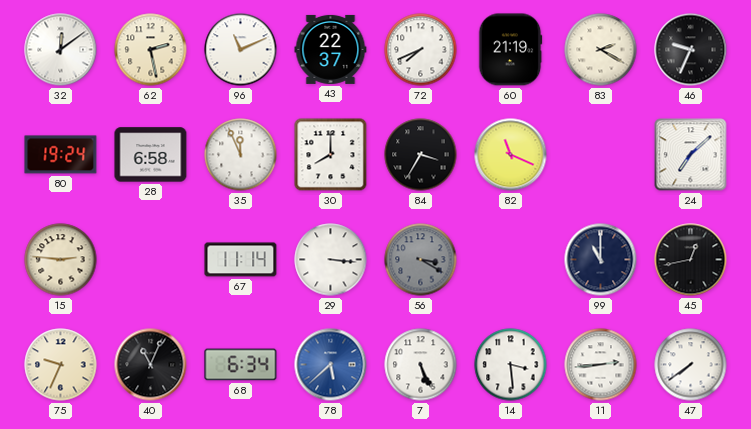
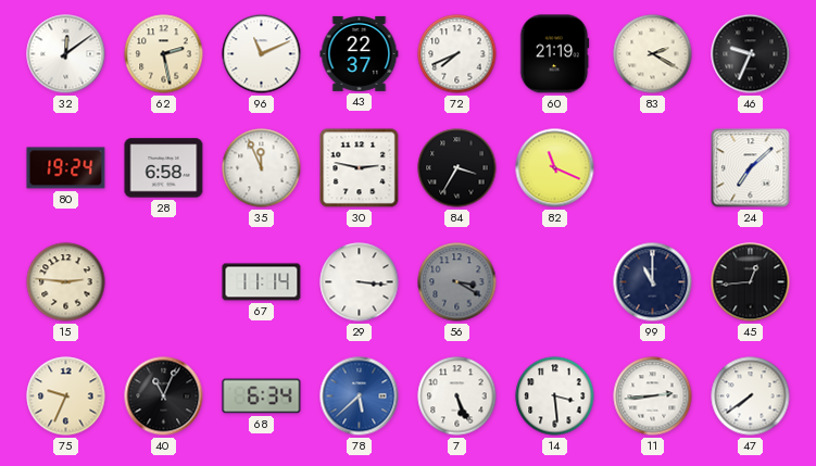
30: 8:00 -> 2:47
45: 12:43 -> 12:44
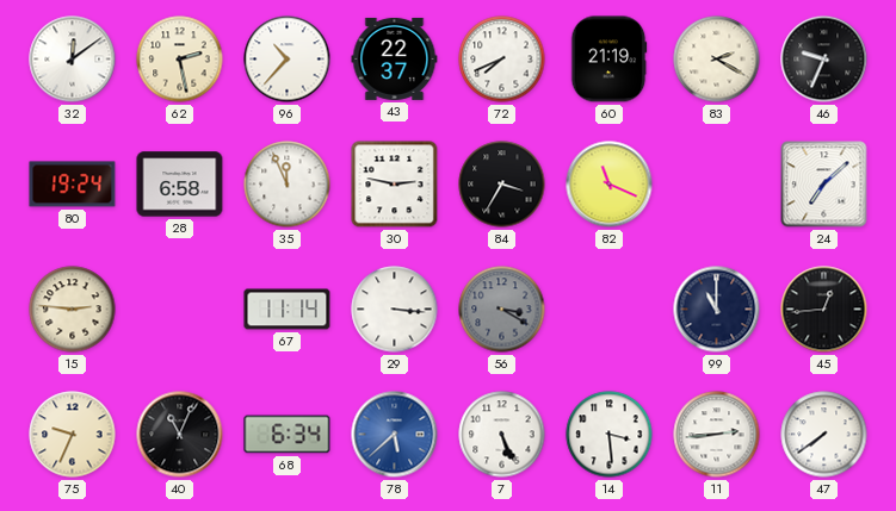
96: 11:11 -> 10:37
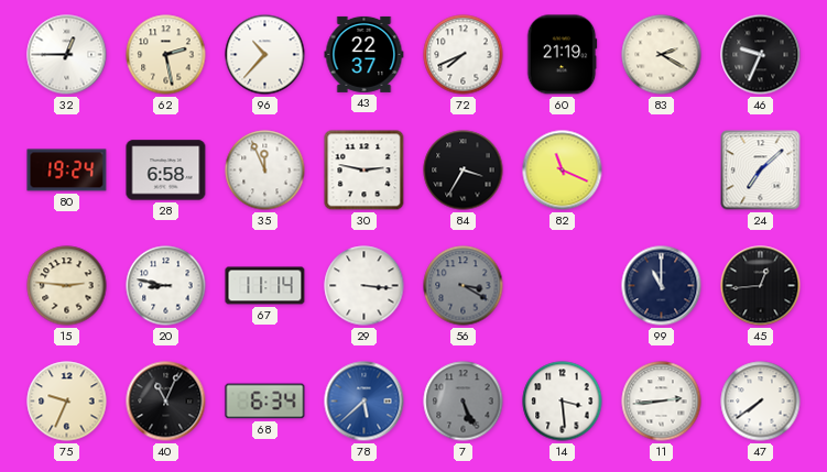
32: 12:09 -> 12:45
20: none -> 8:47
7 dial: white -> grey
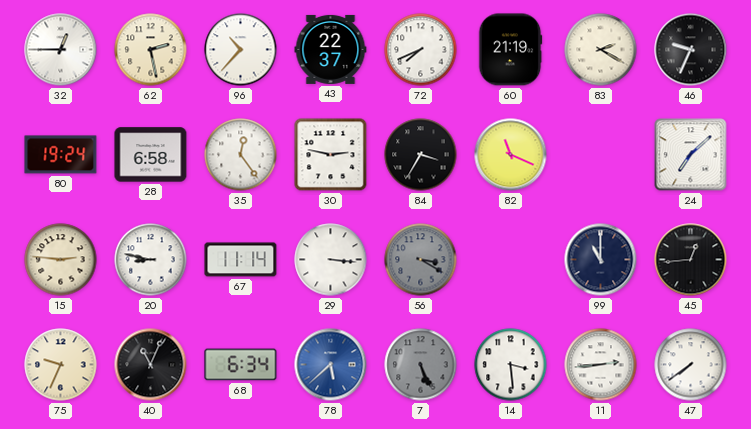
35: 11:56 -> 12:24
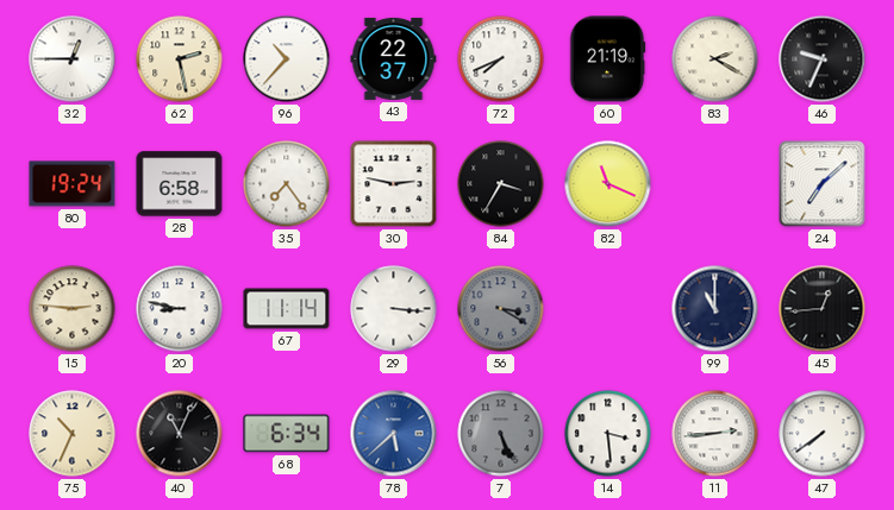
35: 12:24 -> 7:24
75: 9:34 -> 10:34
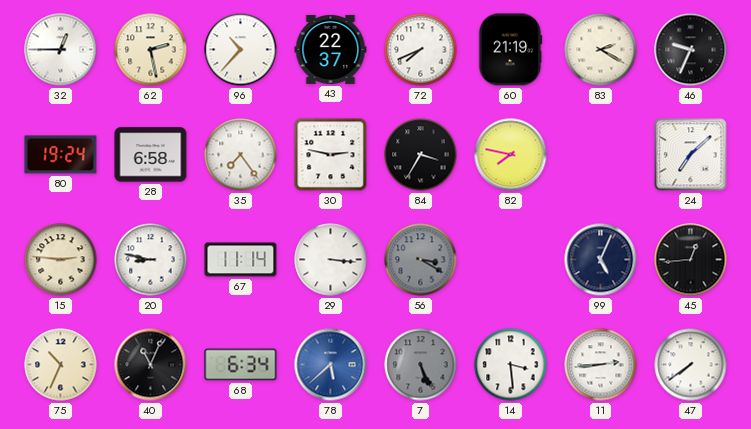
82: 11:19 -> 7:47
99: 11:00 -> 5:04
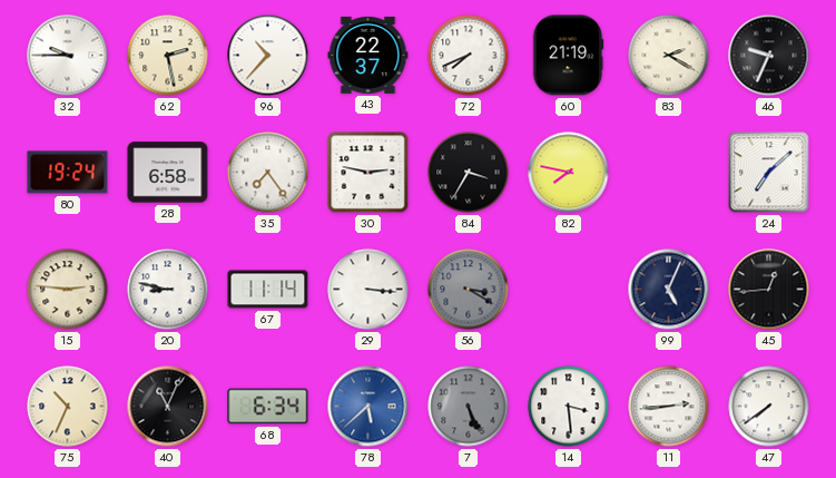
32: 12:45 -> 9:45
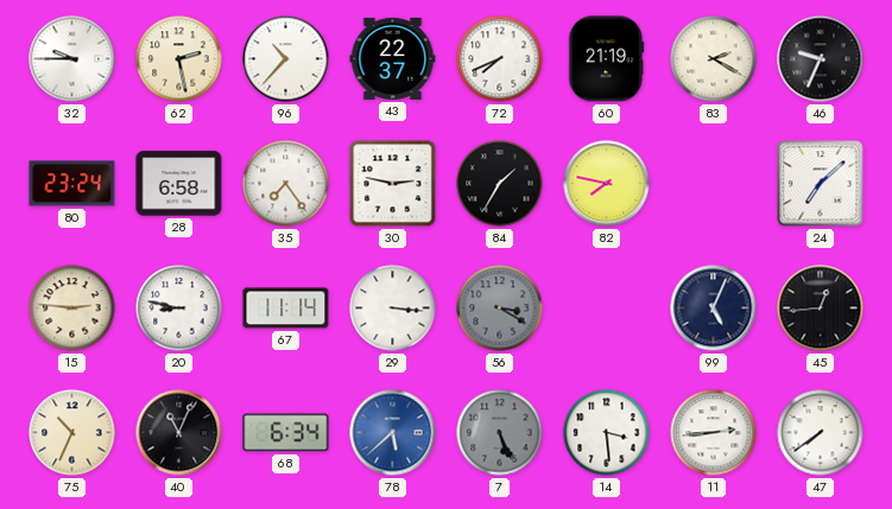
80: 19:24 -> 23:24
84: 3:35 -> 1:35
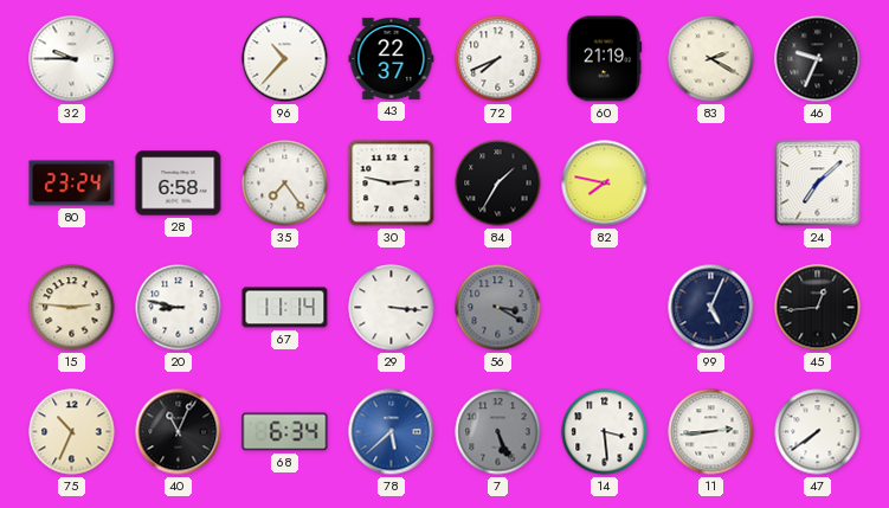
62: 2:28 -> none
